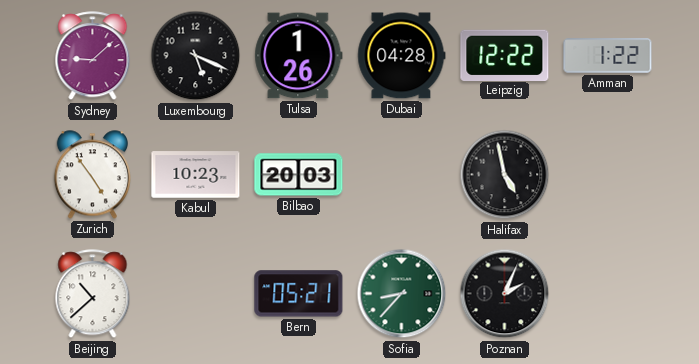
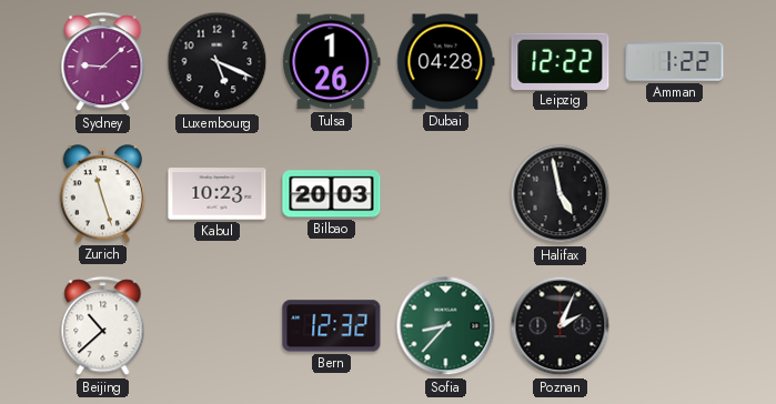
Zurich: 4:54 -> 11:27
Bern: 05:21 -> 12:32
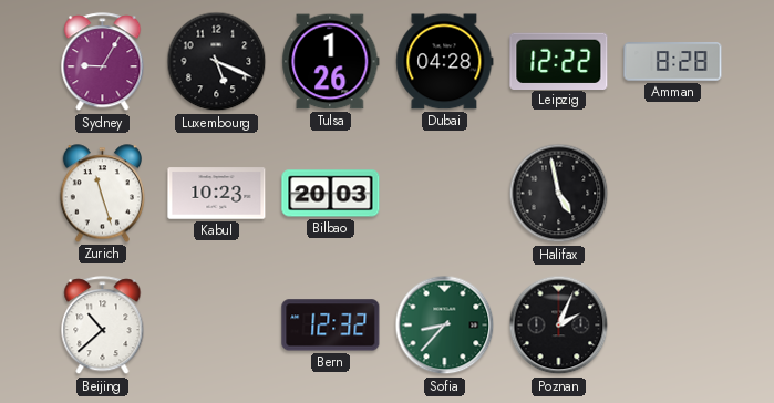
Sydney: 9:08 -> 9:05
Amman: 1:22 -> 8:28
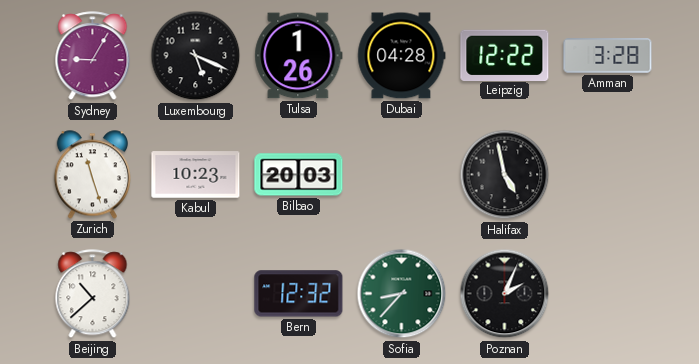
Amman: 8:28 -> 3:28
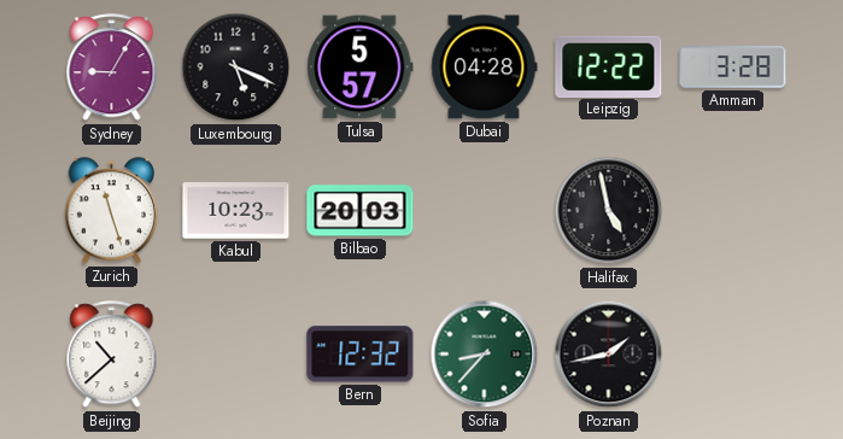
Tulsa: 1:26 -> 5:57
Poznan: 2:04 -> 1:43
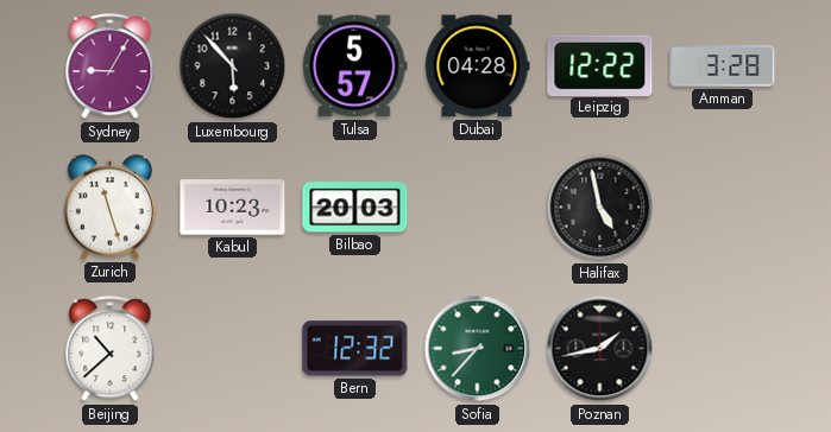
Luxembourg: 5:19 -> 5:53
